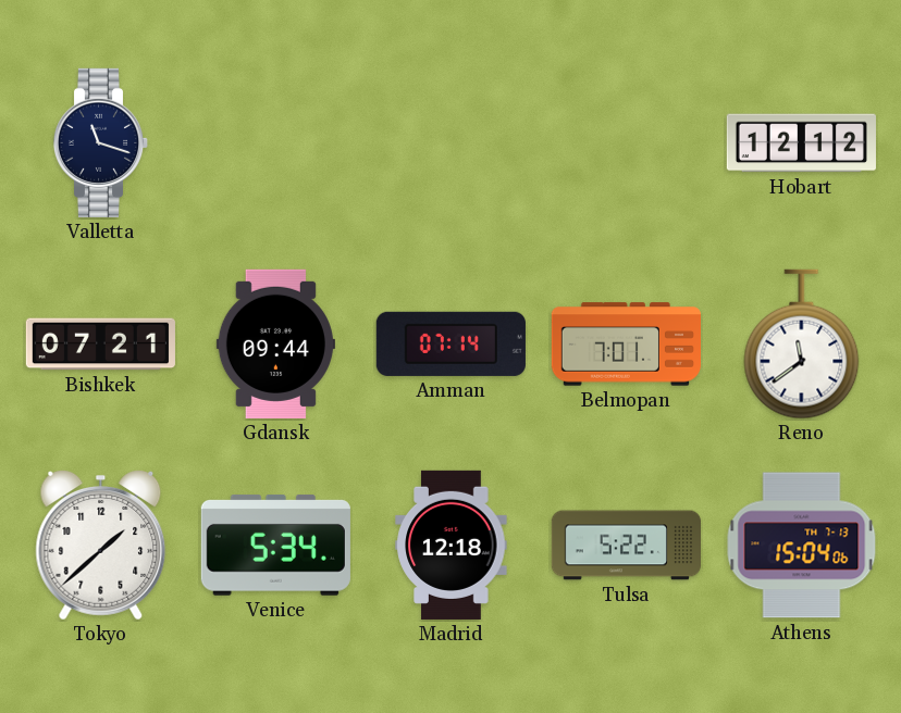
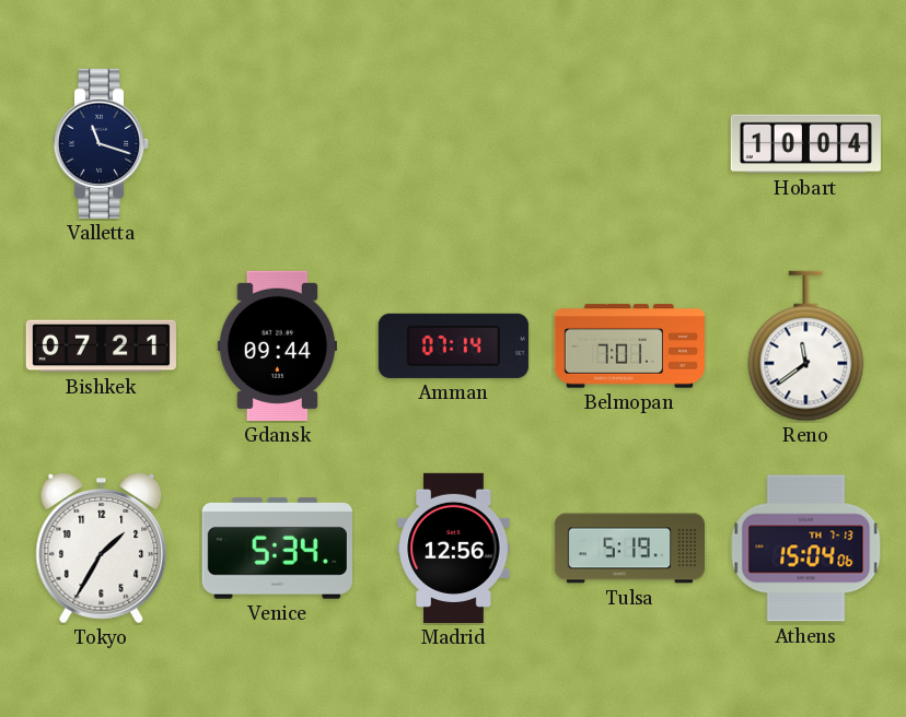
Hobart: 12:12 -> 10:04
Tokyo: 1:38 -> 1:35
Madrid: 12:18 -> 12:56
Tulsa: 5:22 -> 5:19
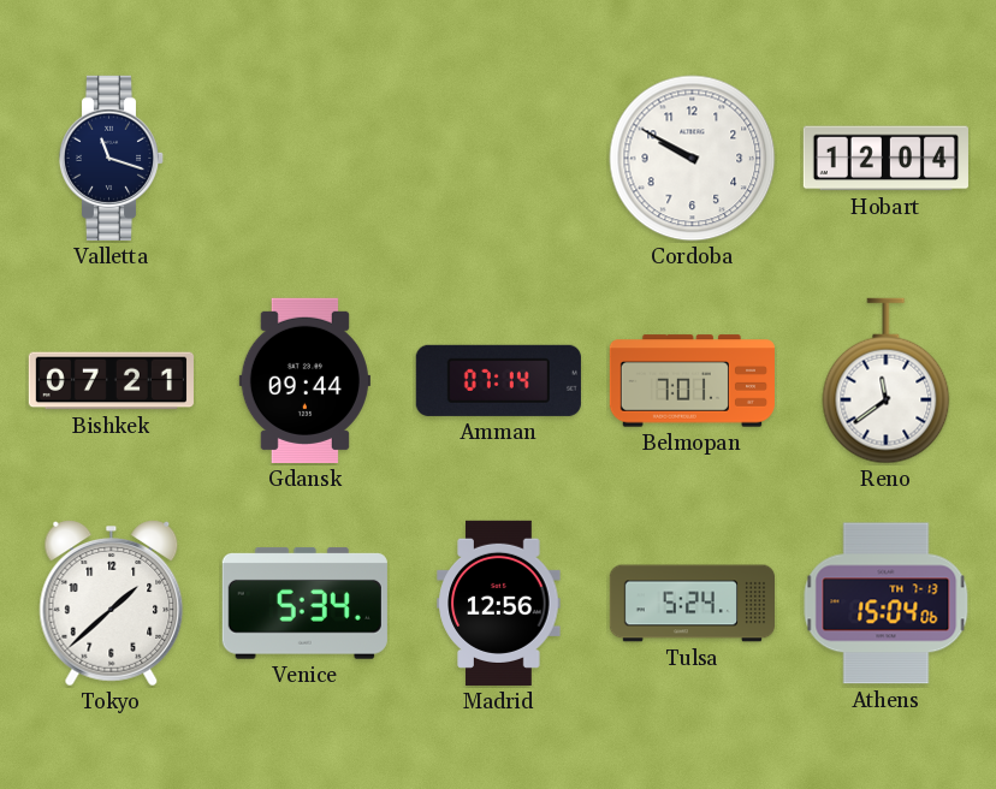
Cordoba: none -> 9:50
Hobart: 10:04 -> 12:04
Tokyo: 1:35 -> 1:38
Tulsa: 5:19 -> 5:24
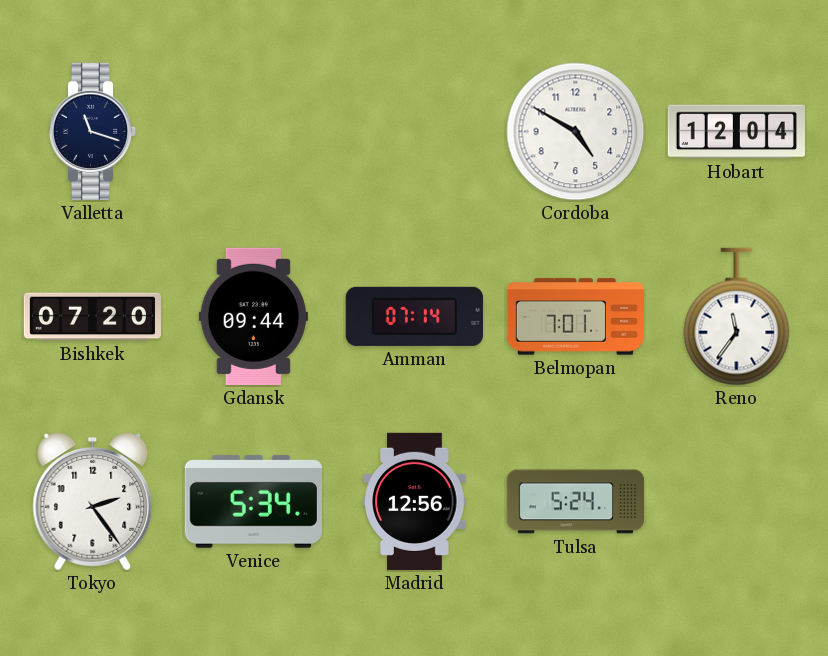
Cordoba: 9:50 -> 4:50
Bishkek: 07:21 -> 07:20
Reno: 11:39 -> 11:36
Tokyo: 1:38 -> 2:24
Athens: 15:04 -> none
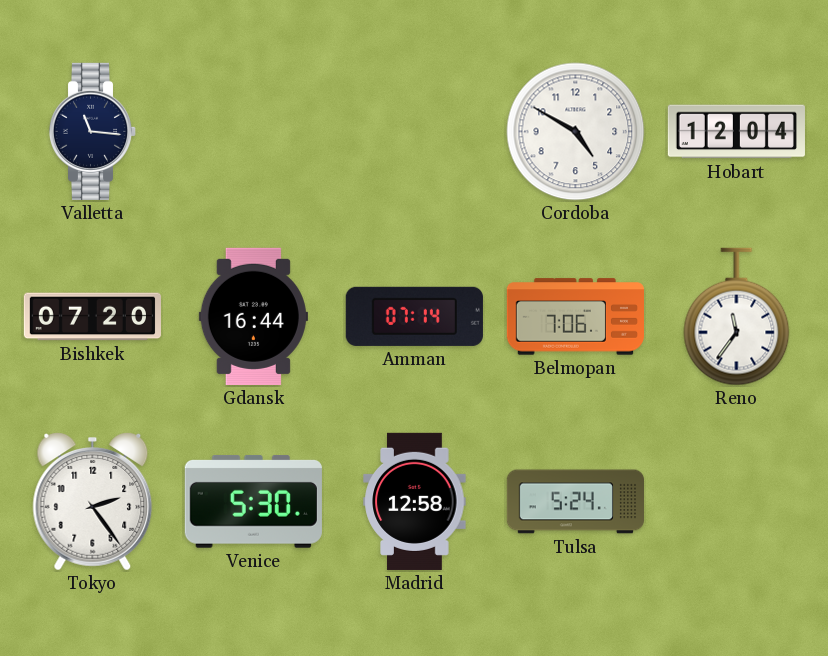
Valletta: 11:18 -> 11:16
Gdansk: 09:44 -> 16:44
Belmopan: 7:01 -> 7:06
Venice: 5:34 -> 5:30
Madrid: 12:56 -> 12:58
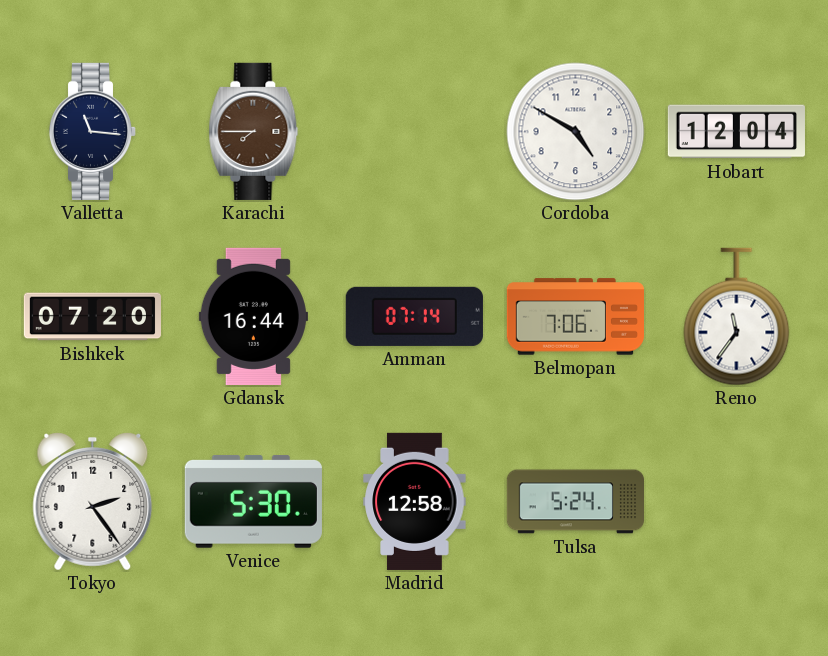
Karachi: none -> 7:45
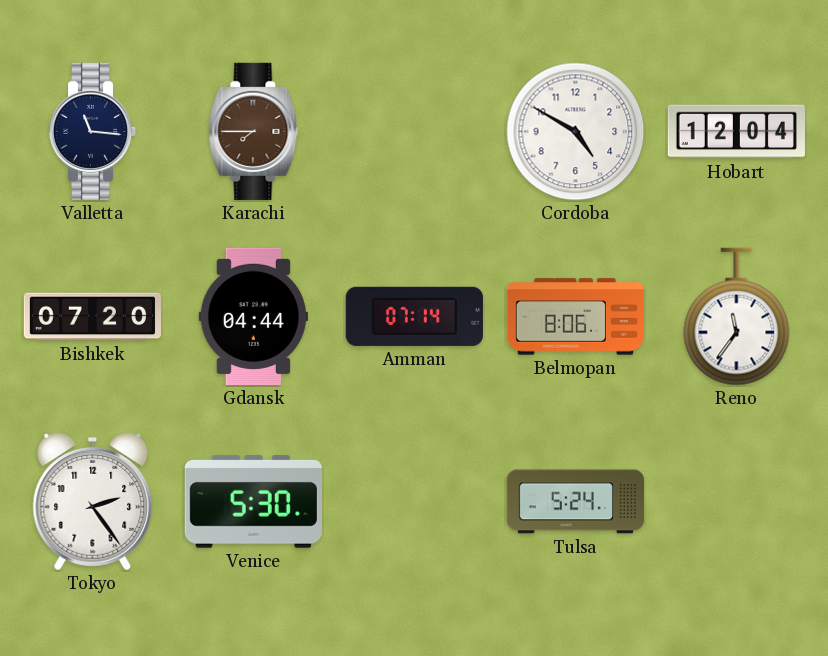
Gdansk: 16:44 -> 04:44
Belmopan: 7:06 -> 8:06
Madrid: 12:58 -> none
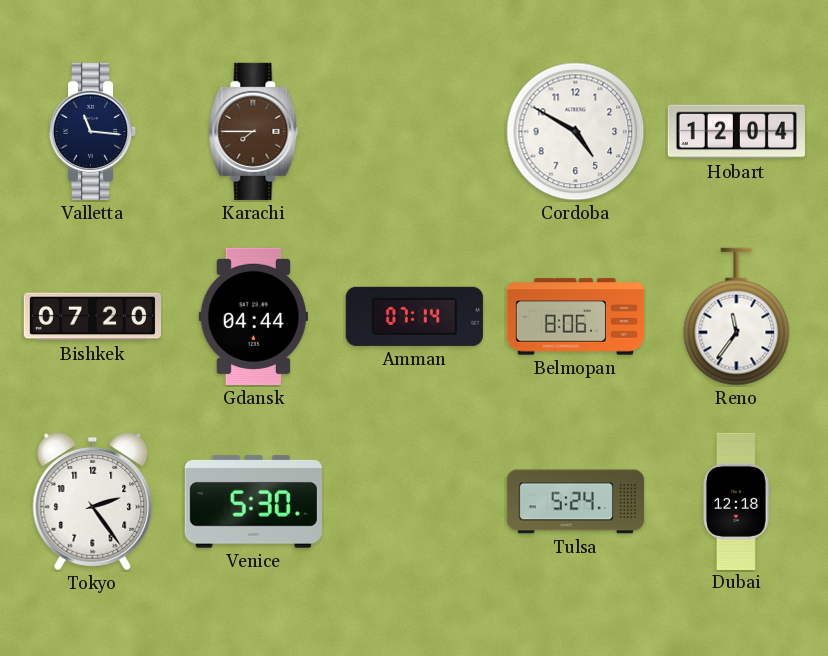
Dubai: none -> 12:18
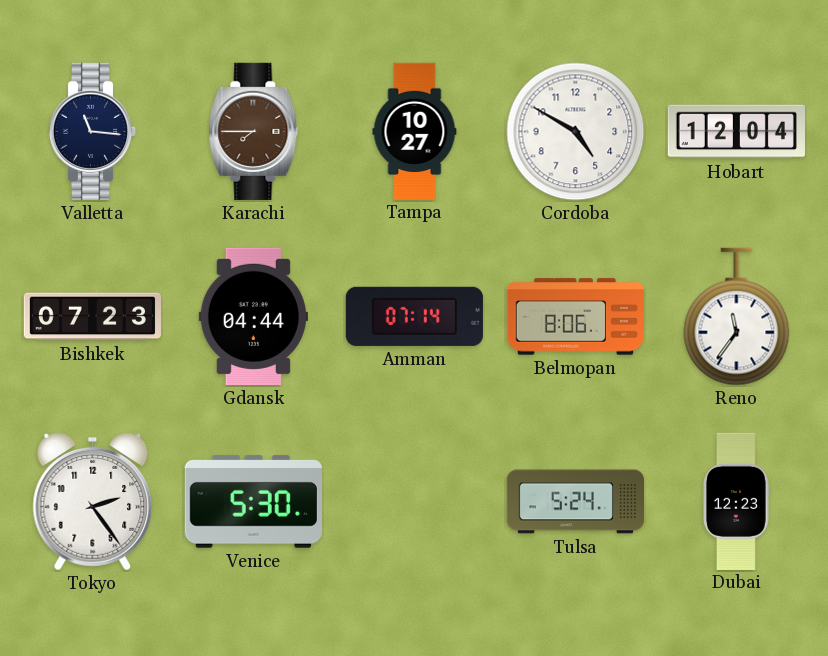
Tampa: none -> 10:27
Bishkek: 07:20 -> 07:23
Dubai: 12:18 -> 12:23
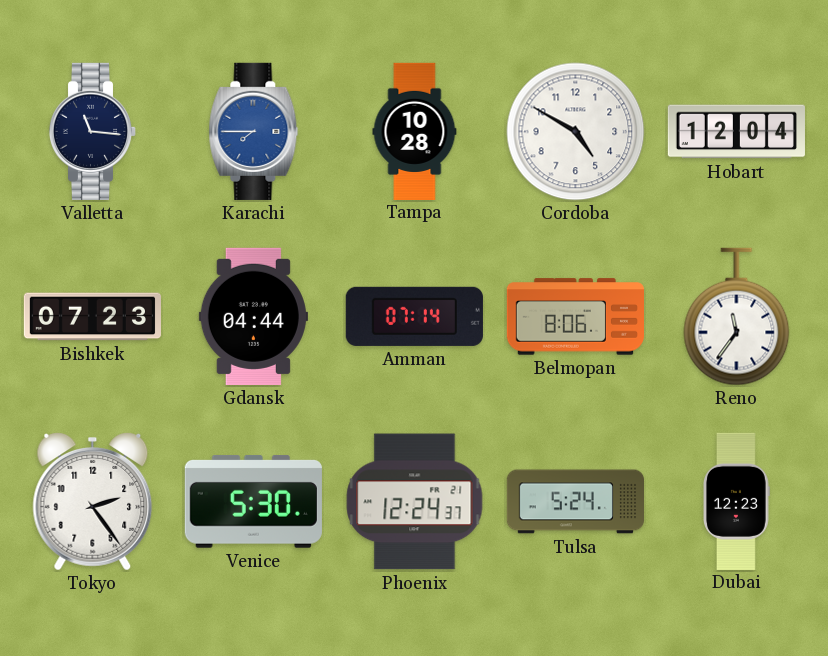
Karachi dial: brown -> blue
Tampa: 10:27 -> 10:28
Phoenix: none -> 12:24
